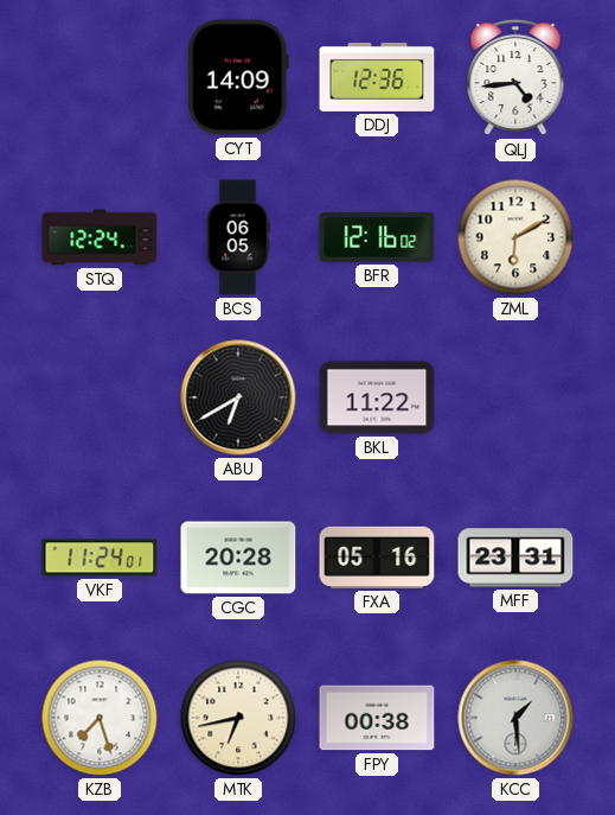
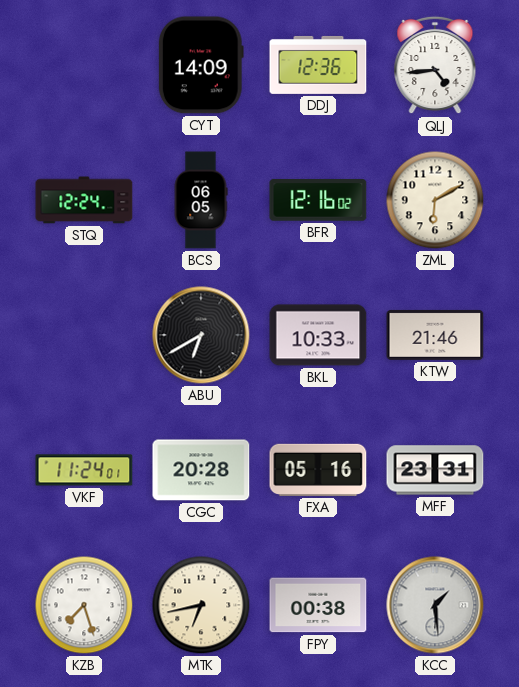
BKL: 11:22 -> 10:33
KTW: none -> 21:46
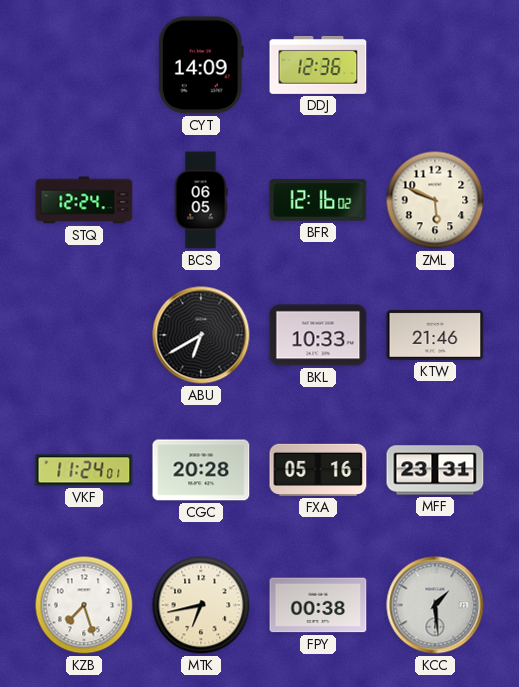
QLJ: 4:44 -> none
ZML: 6:10 -> 5:49
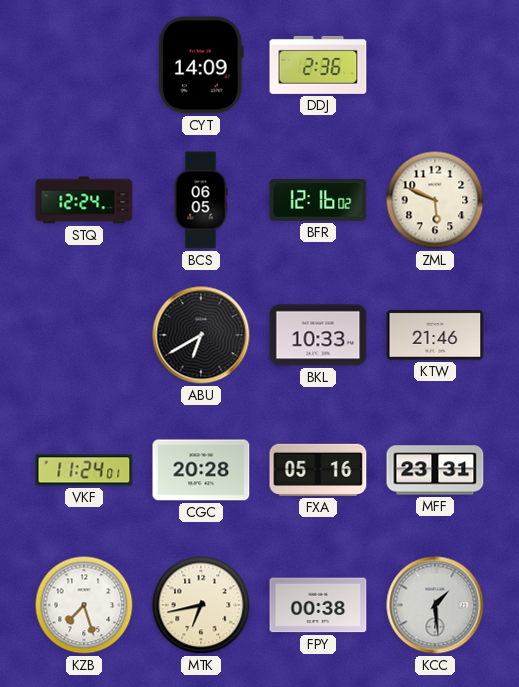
DDJ: 12:36 -> 2:36
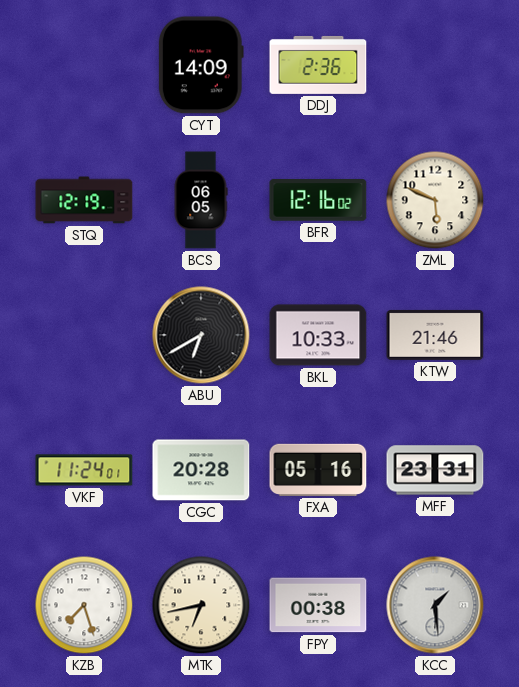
STQ: 12:24 -> 12:19
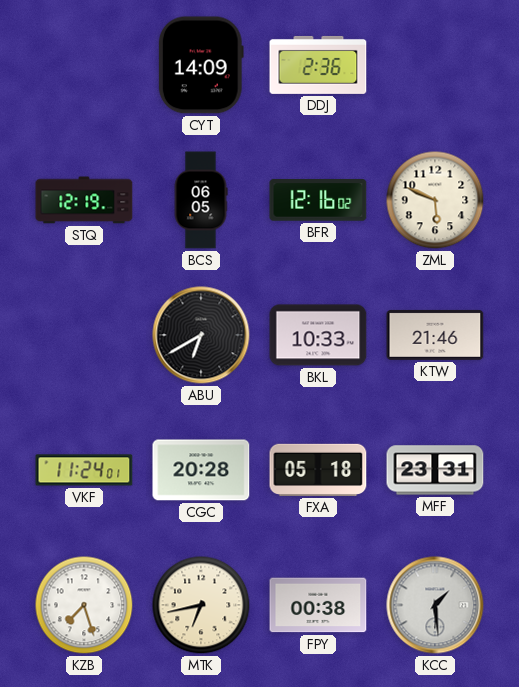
FXA: 05:16 -> 05:18
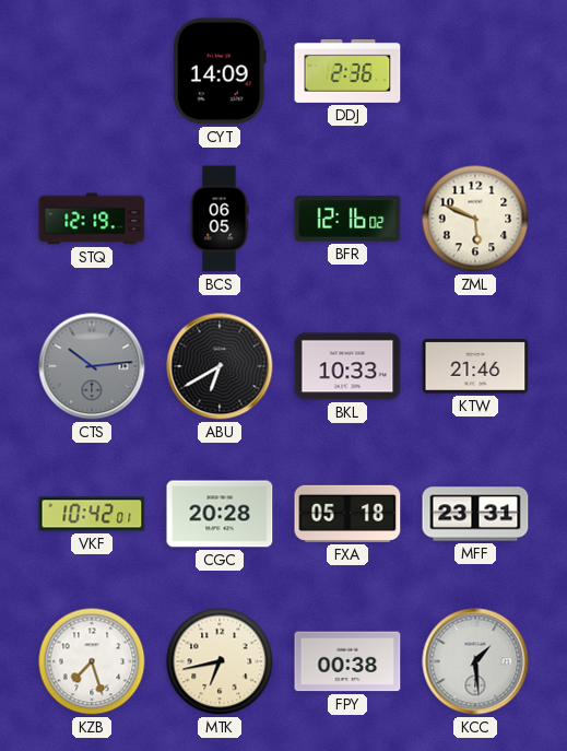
CTS: none -> 10:14
VKF: 11:24 -> 10:42
